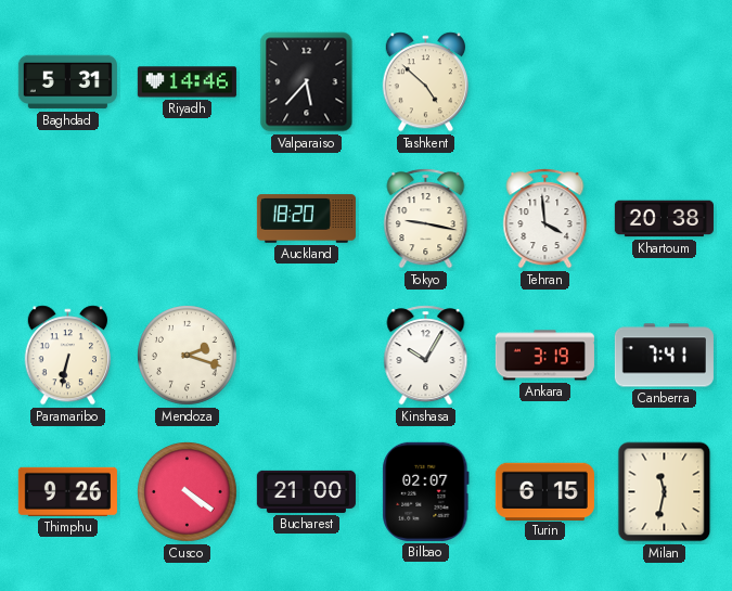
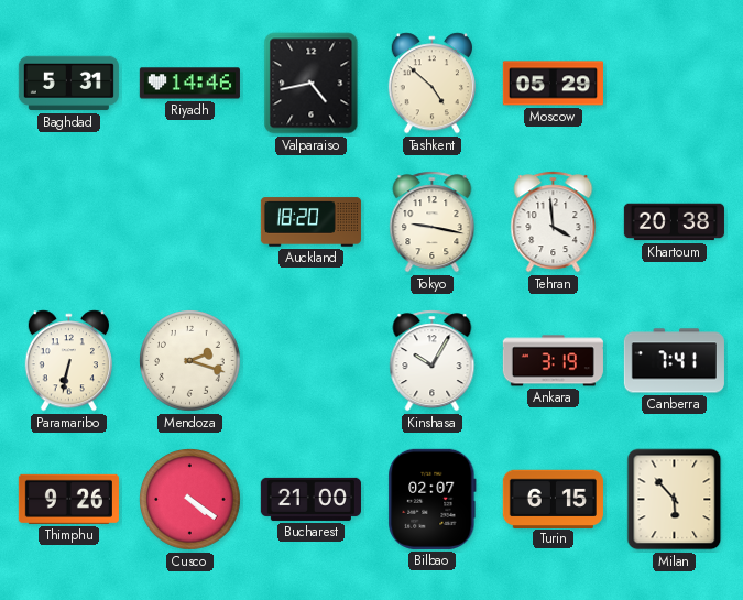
Valparaiso: 5:37 -> 4:43
Moscow: none -> 05:29
Milan: 11:32 -> 5:53
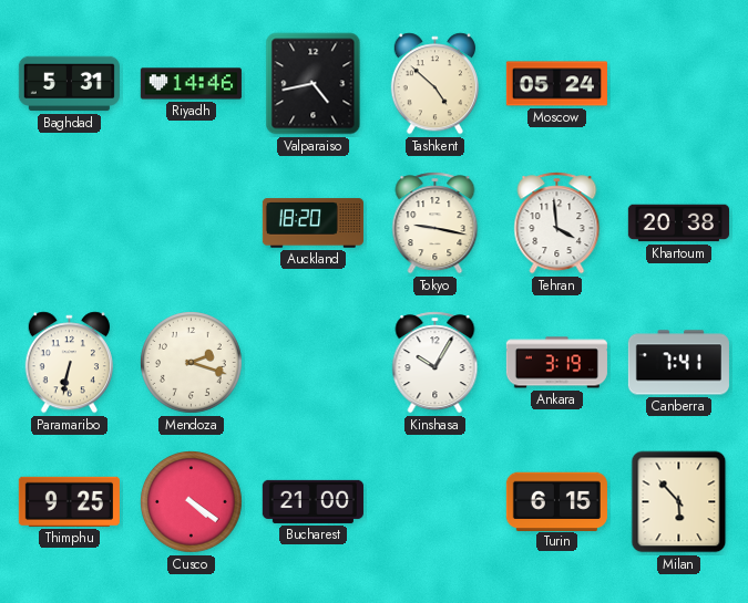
Moscow: 05:29 -> 05:24
Thimphu: 9:26 -> 9:25
Bilbao: 02:07 -> none
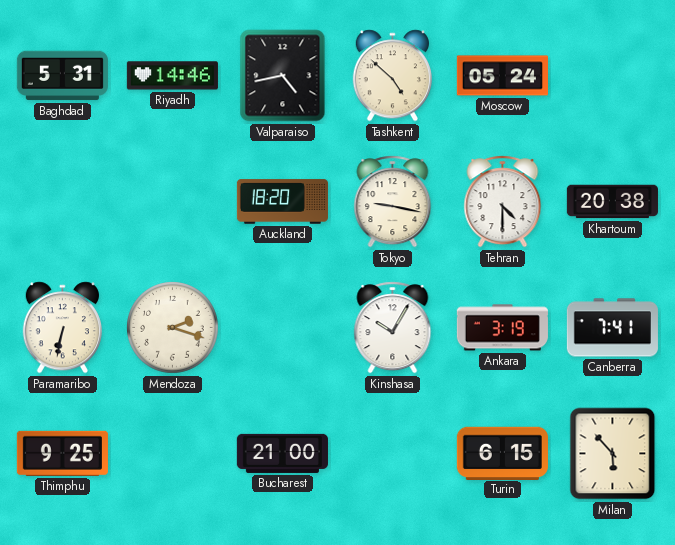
Tehran: 3:59 -> 4:30
Cusco: 4:21 -> none
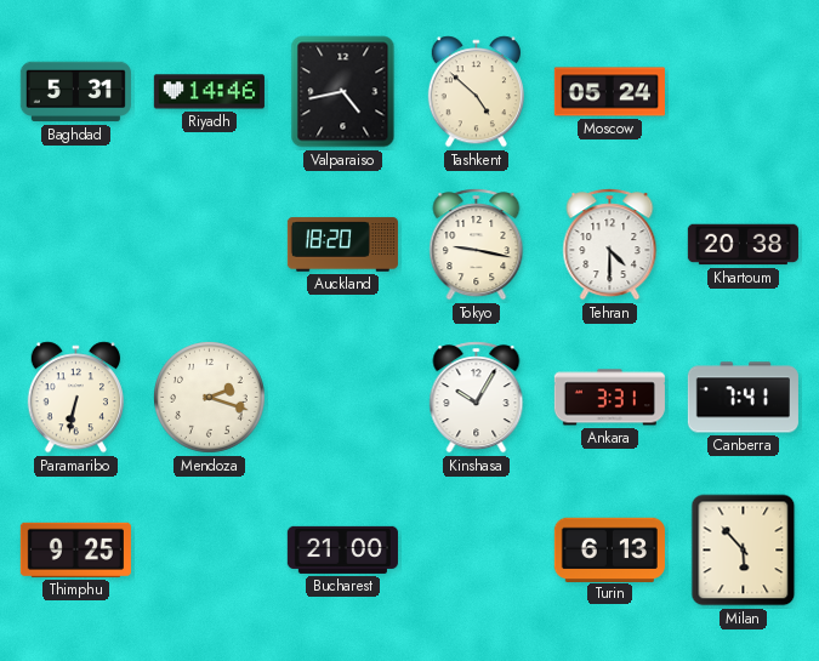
Ankara: 3:19 -> 3:31
Turin: 6:15 -> 6:13
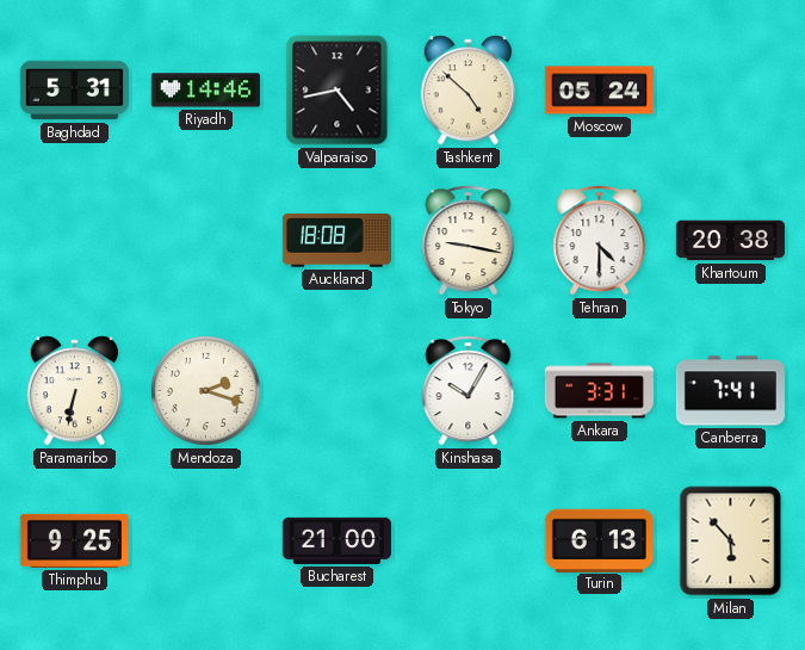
Auckland: 18:20 -> 18:08
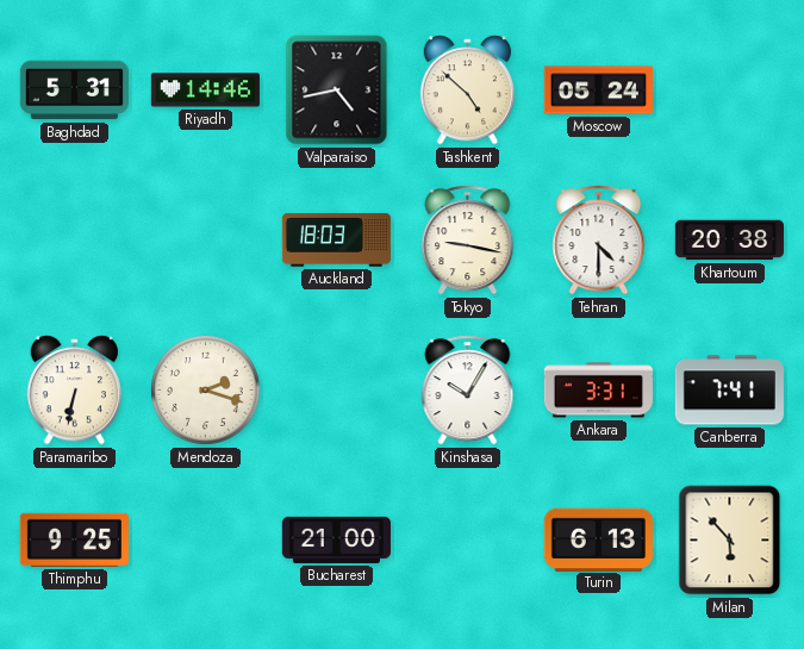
Auckland: 18:08 -> 18:03
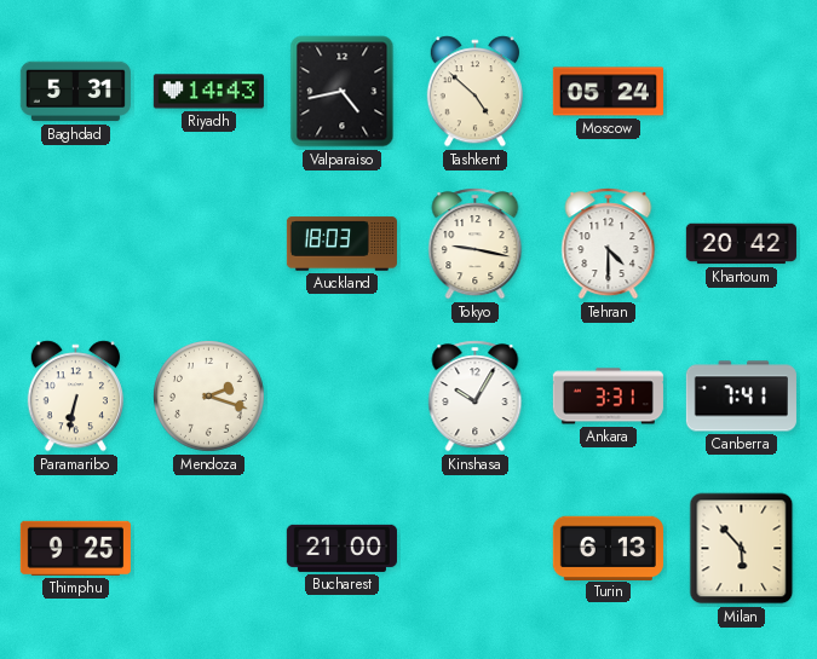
Riyadh: 14:46 -> 14:43
Khartoum: 20:38 -> 20:42
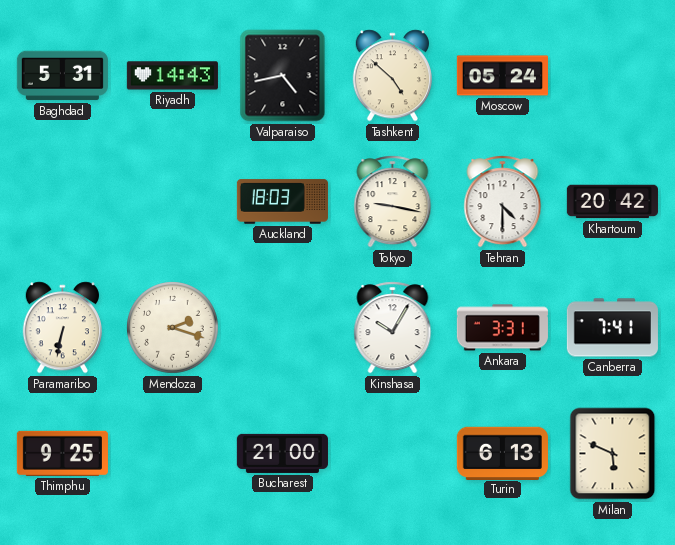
Milan: 5:53 -> 5:49
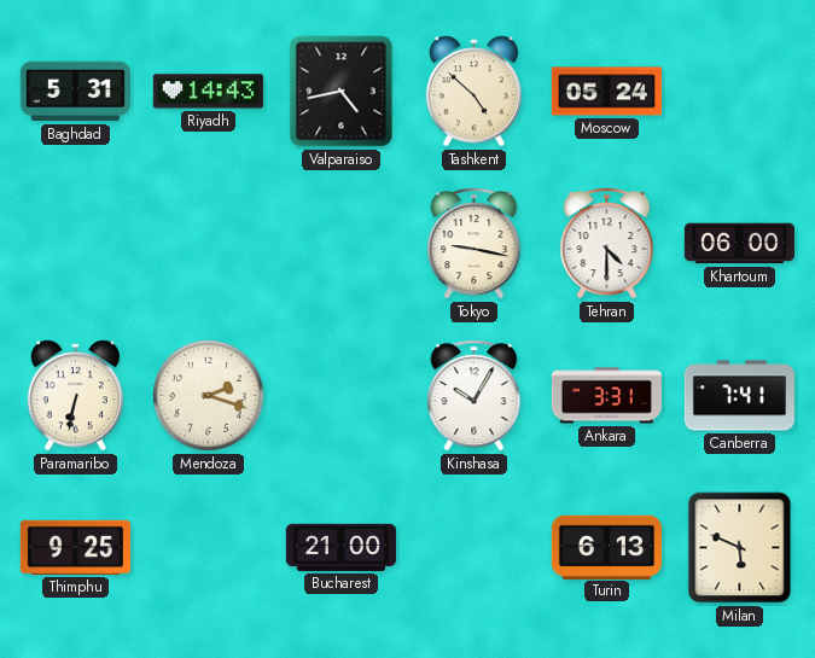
Auckland: 18:03 -> none
Khartoum: 20:42 -> 06:00
